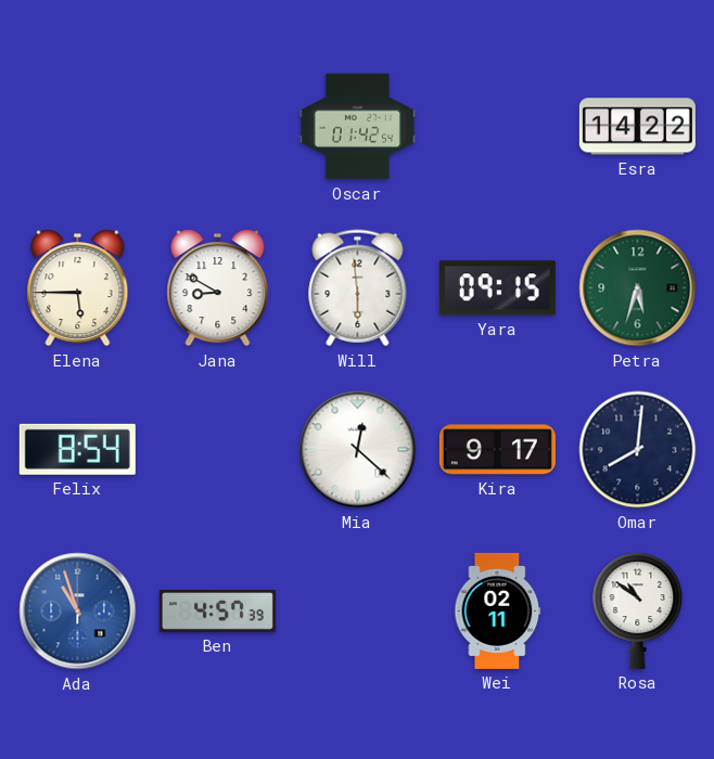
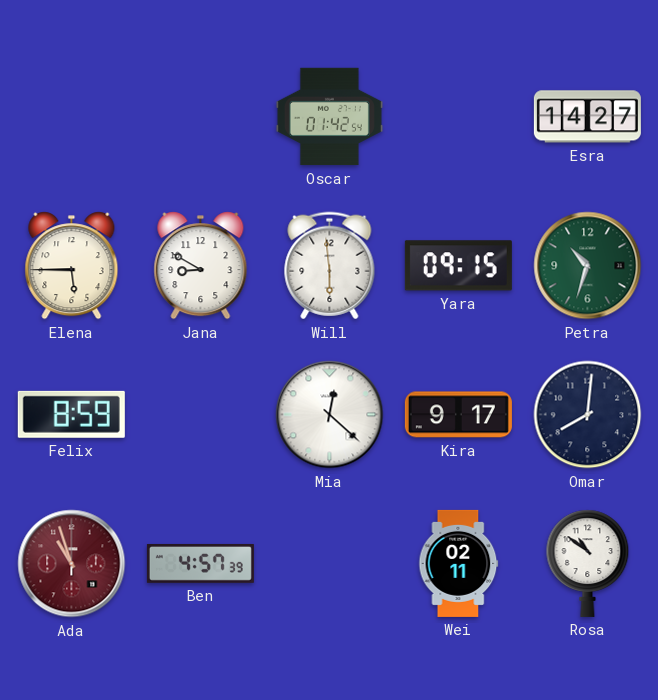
Esra: 14:22 -> 14:27
Petra: 5:33 -> 10:33
Felix: 8:54 -> 8:59
Ada dial: blue -> burgundy
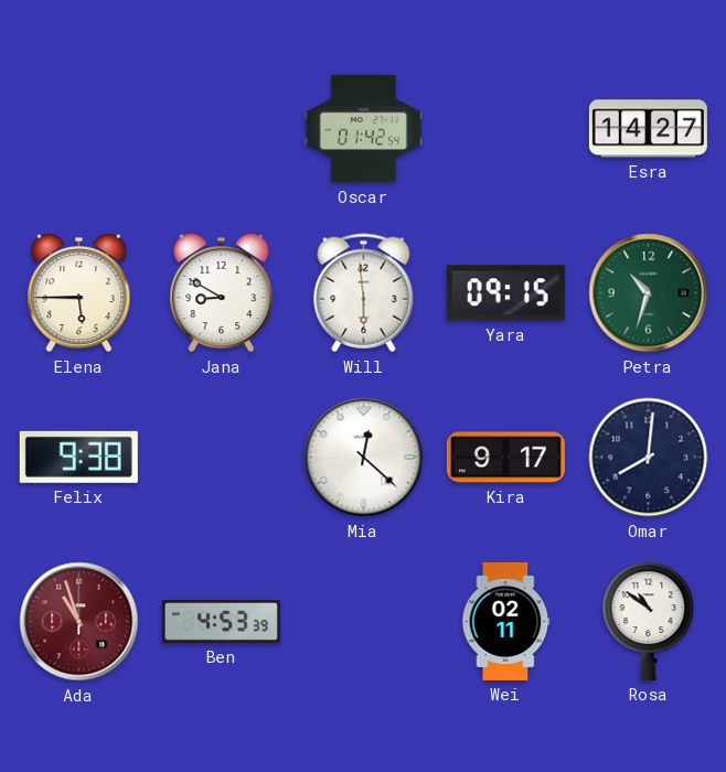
Felix: 8:59 -> 9:38
Ben: 4:57 -> 4:53
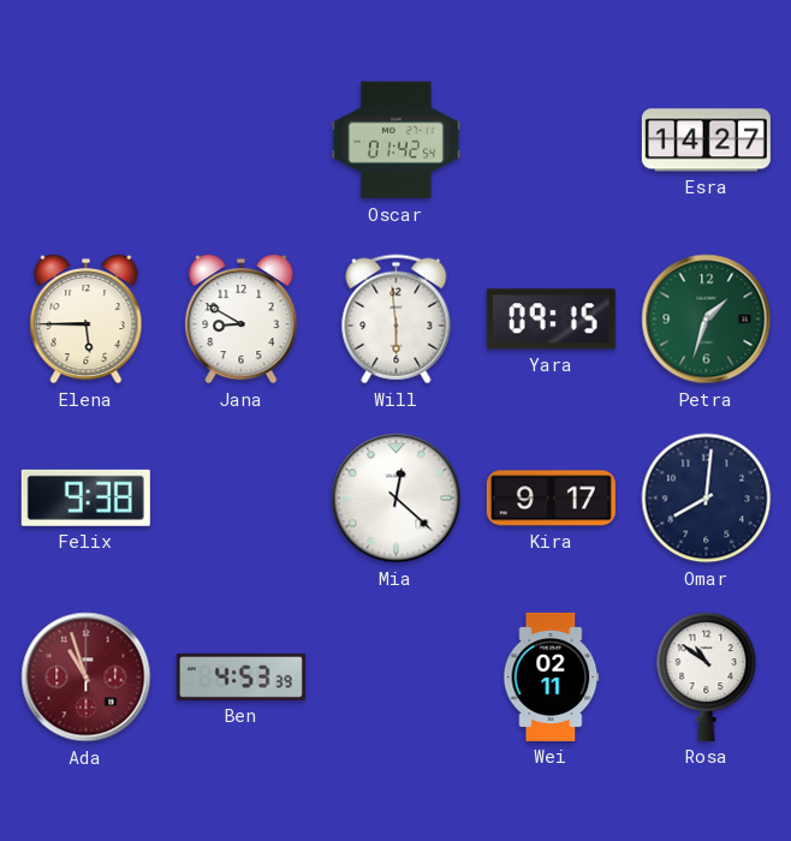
Petra: 10:33 -> 1:33
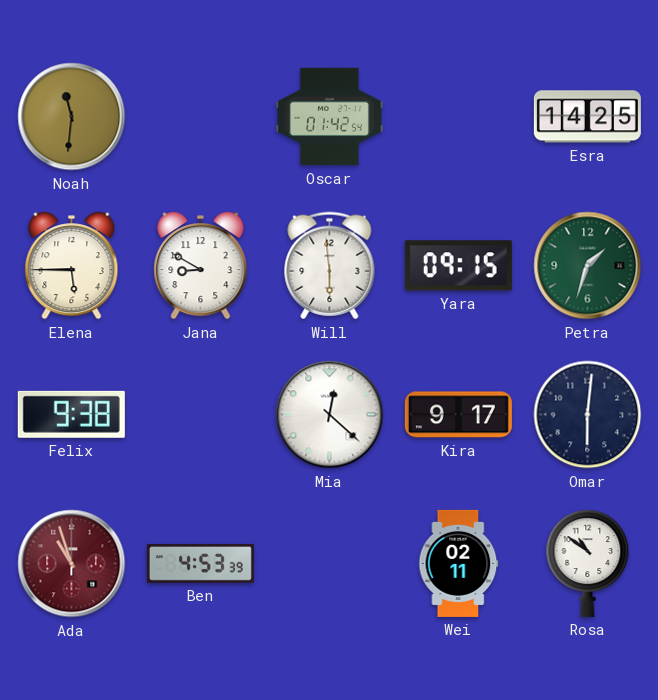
Noah: none -> 11:31
Esra: 14:27 -> 14:25
Omar: 8:01 -> 6:01
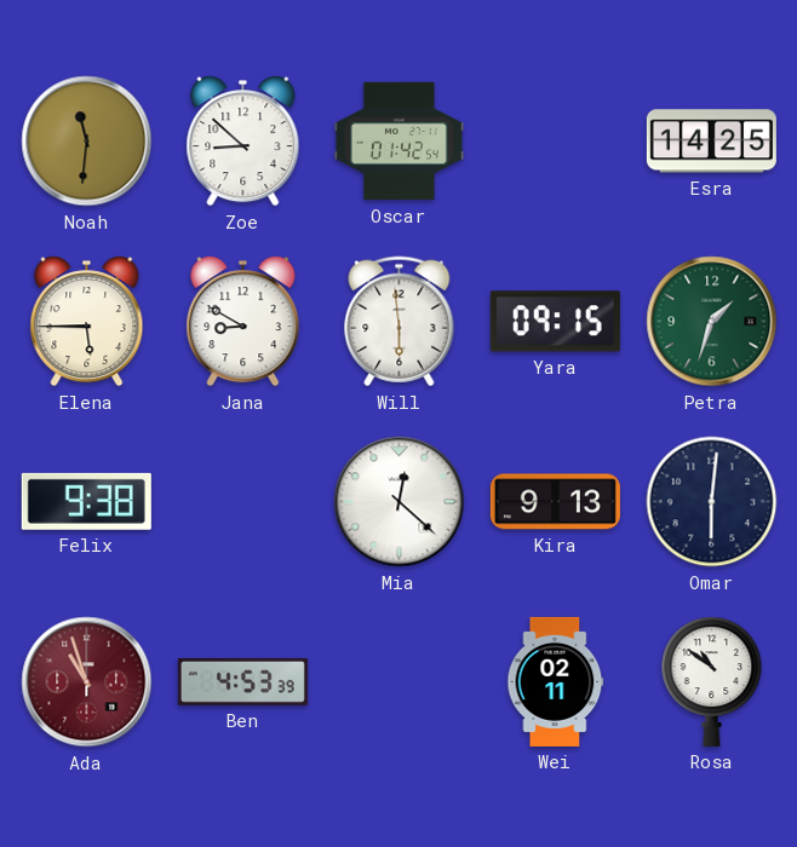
Zoe: none -> 8:52
Kira: 9:17 -> 9:13
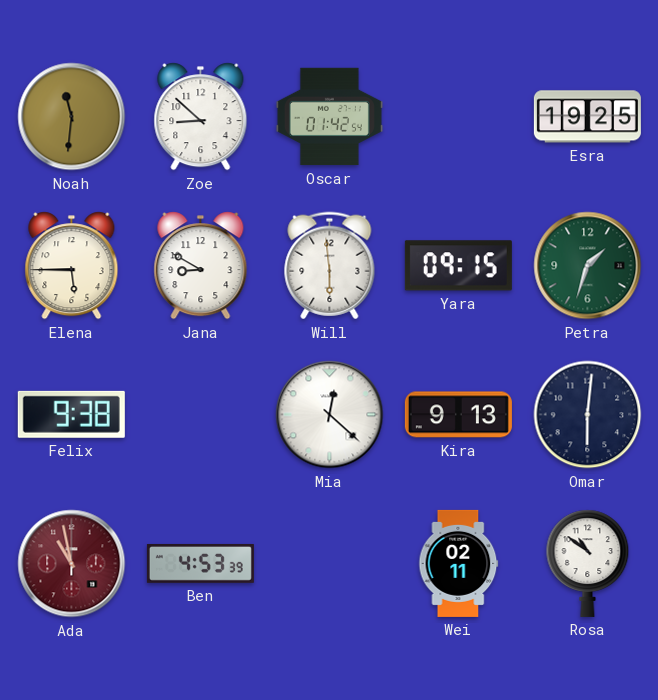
Esra: 14:25 -> 19:25
Ada: 10:57 -> 10:58
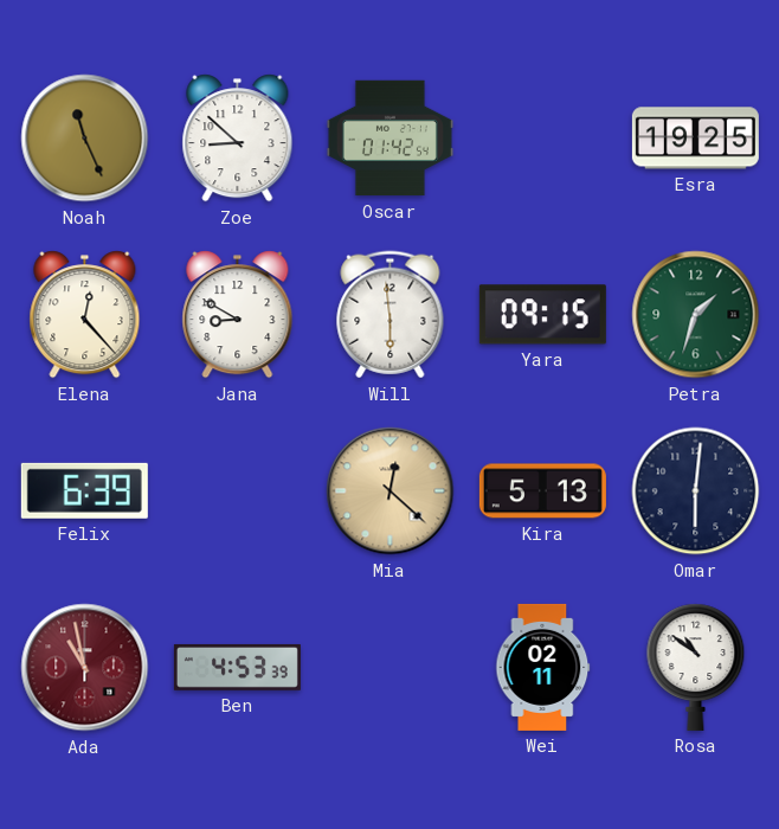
Noah: 11:31 -> 11:26
Elena: 5:45 -> 12:23
Felix: 9:38 -> 6:39
Mia dial: white -> champagne
Kira: 9:13 -> 5:13
